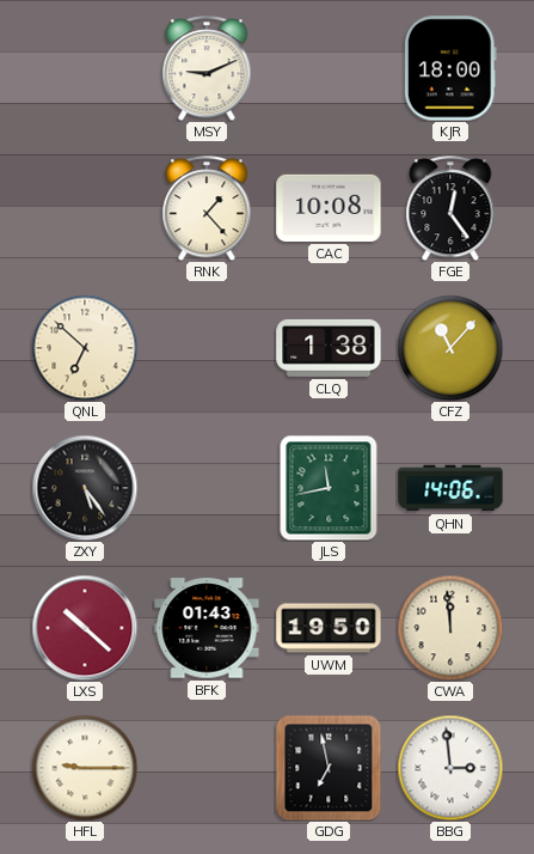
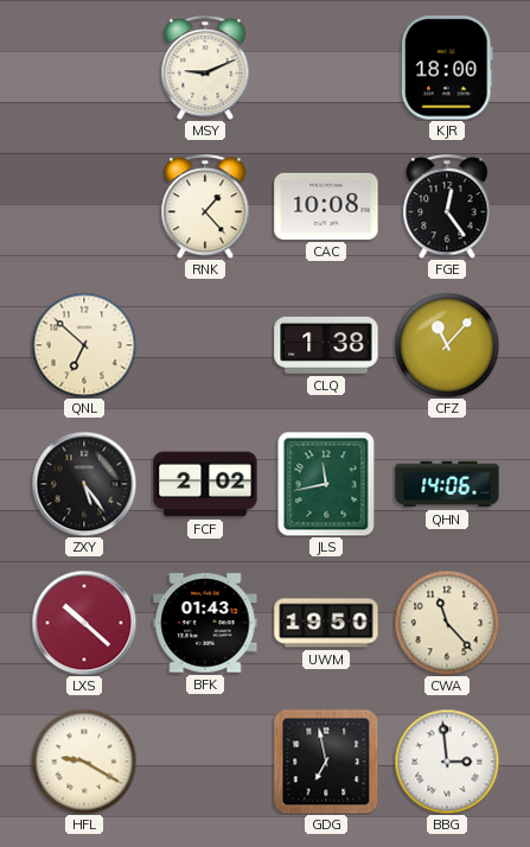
FCF: none -> 2:02
CWA: 11:59 -> 11:23
HFL: 9:15 -> 9:20
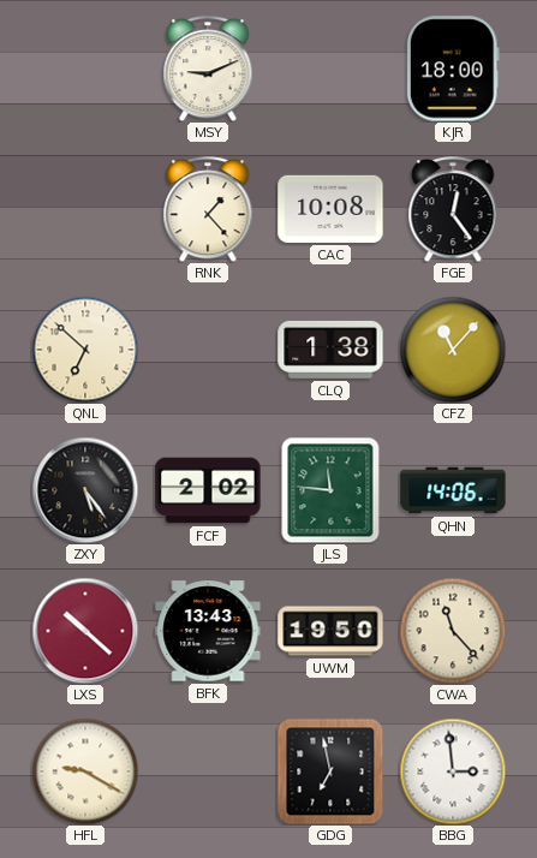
JLS: 11:43 -> 11:46
BFK: 01:43 -> 13:43
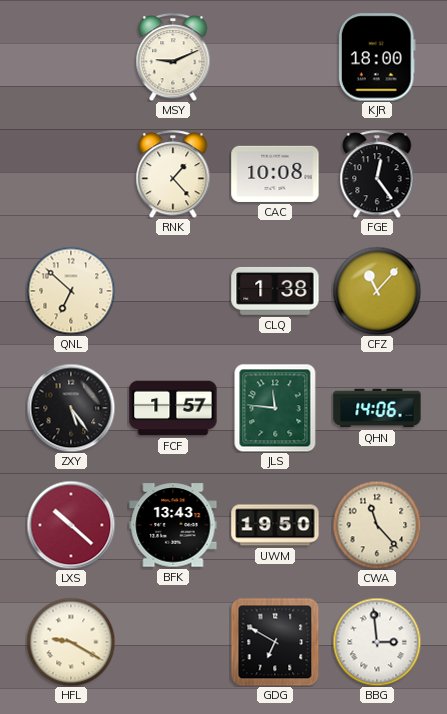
FCF: 2:02 -> 1:57
GDG: 6:58 -> 6:50
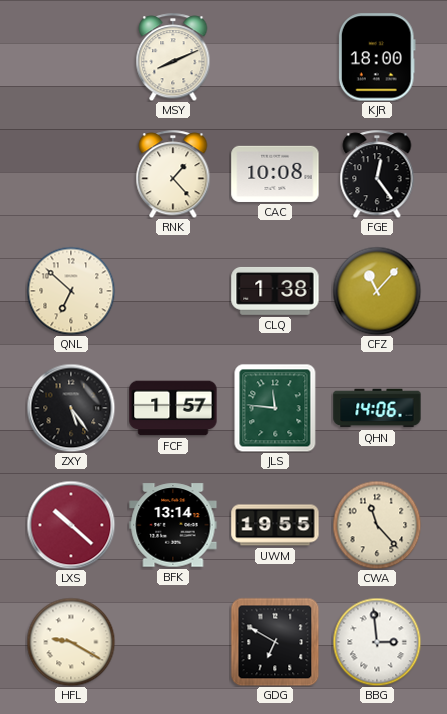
MSY: 9:11 -> 8:11
BFK: 13:43 -> 13:14
UWM: 19:50 -> 19:55
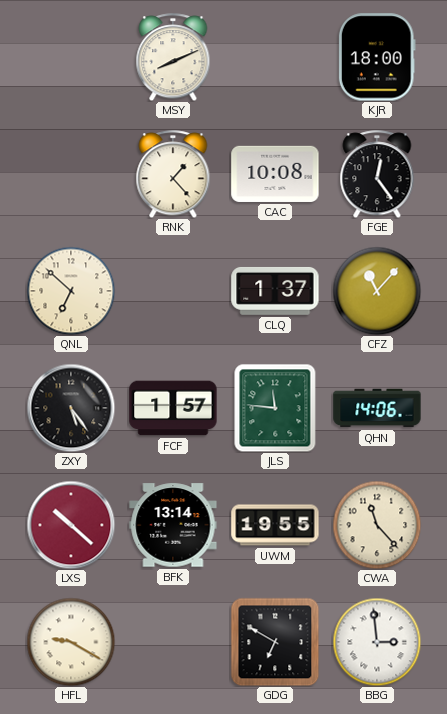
CLQ: 1:38 -> 1:37
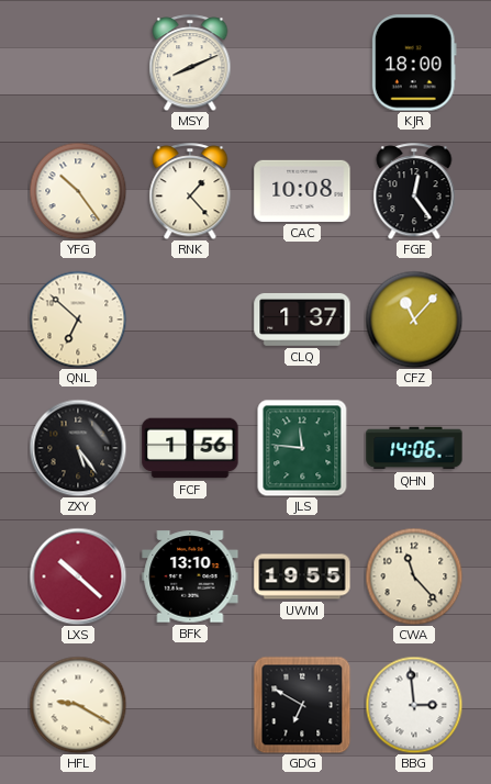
YFG: none -> 10:24
FCF: 1:57 -> 1:56
BFK: 13:14 -> 13:10
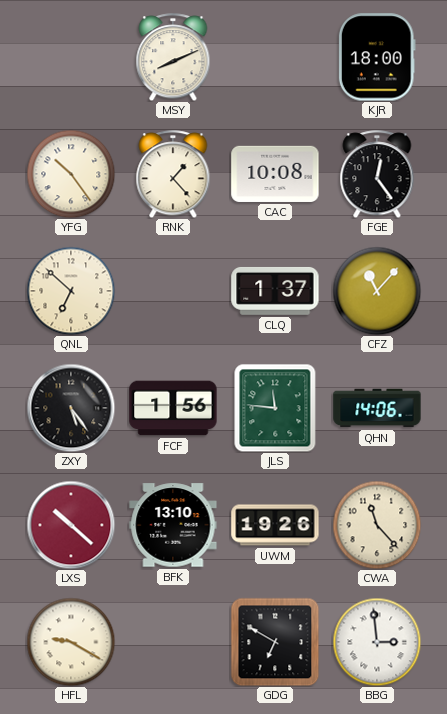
UWM: 19:55 -> 19:26
